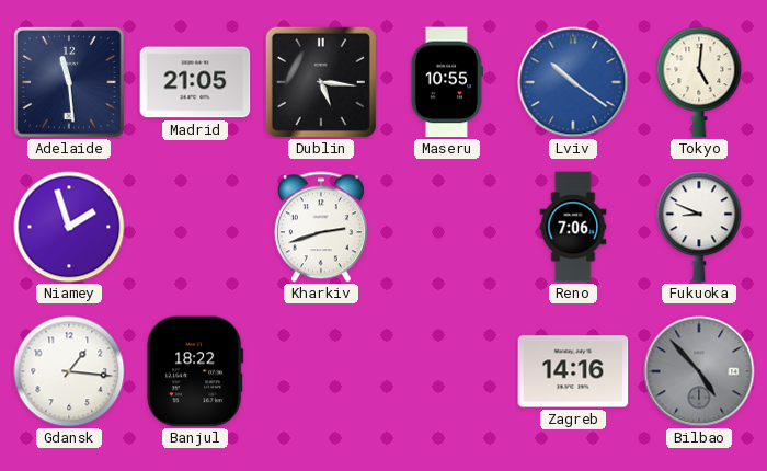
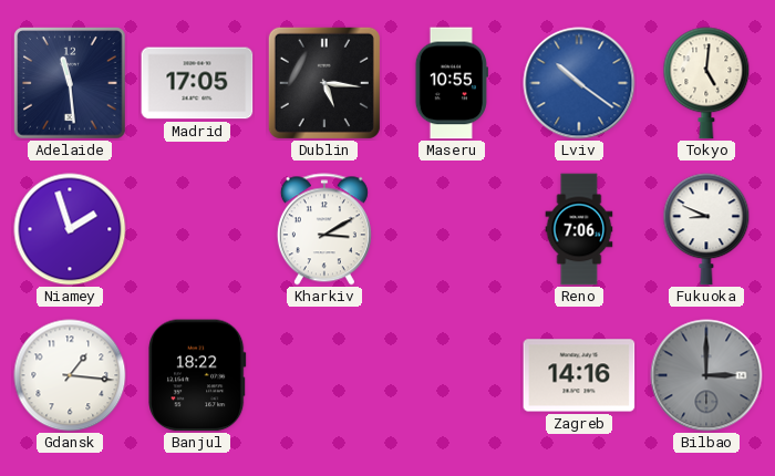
Madrid: 21:05 -> 17:05
Kharkiv: 2:42 -> 3:10
Bilbao: 4:53 -> 3:00
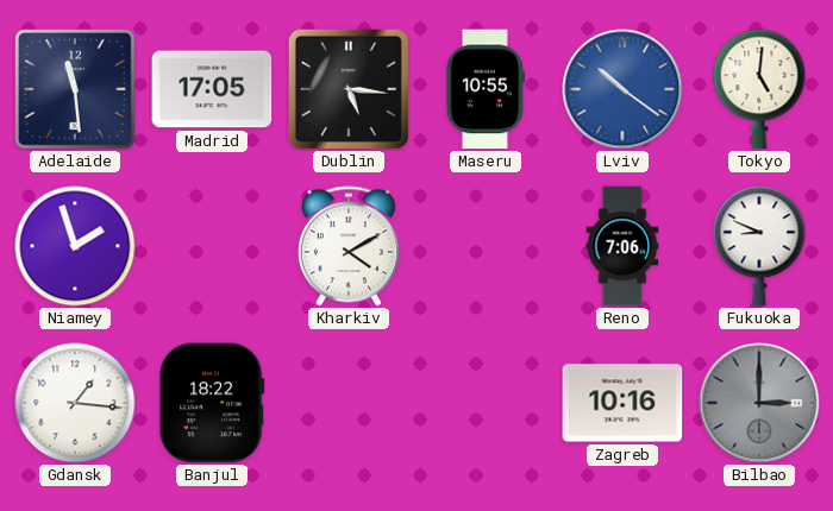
Kharkiv: 3:10 -> 4:10
Zagreb: 14:16 -> 10:16
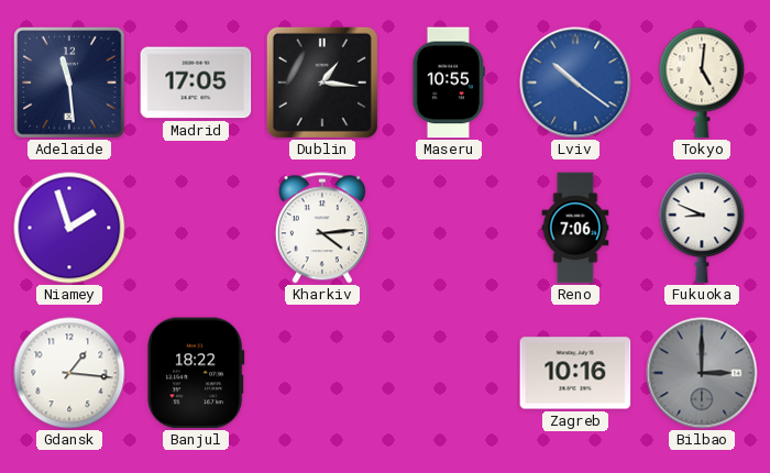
Dublin: 5:16 -> 1:16
Kharkiv: 4:10 -> 4:14
